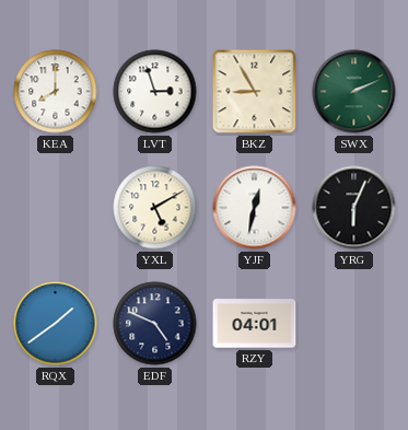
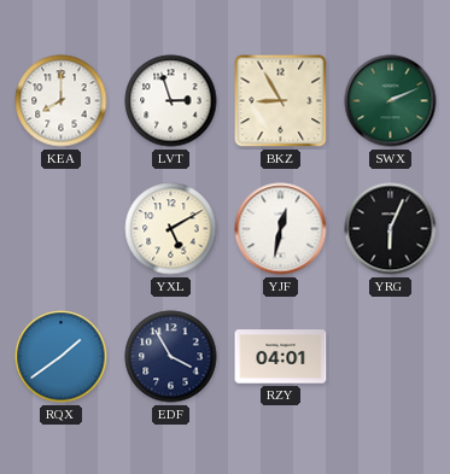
EDF: 4:49 -> 3:55
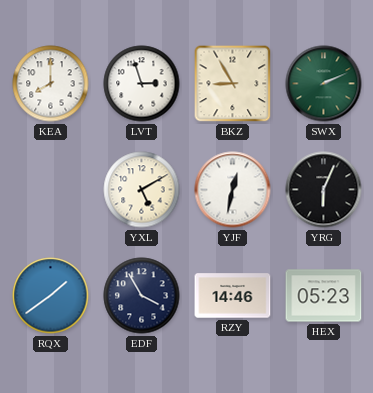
RZY: 04:01 -> 14:46
HEX: none -> 05:23
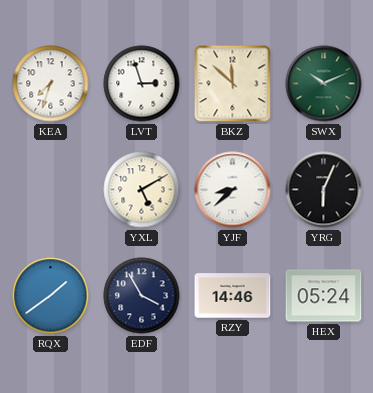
KEA: 8:00 -> 7:33
BKZ: 8:55 -> 11:52
SWX: 2:11 -> 10:11
YJF: 12:32 -> 8:38
HEX: 05:23 -> 05:24
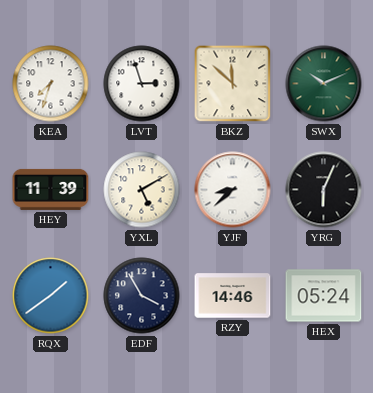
HEY: none -> 11:39
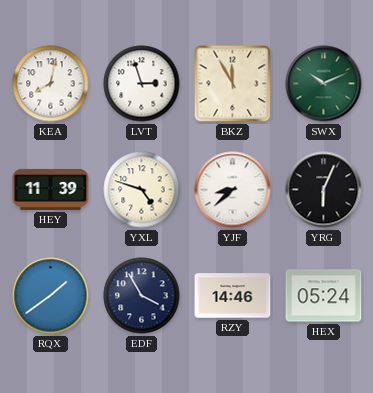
KEA: 7:33 -> 8:02
BKZ: 11:52 -> 11:55
YXL: 5:10 -> 4:48
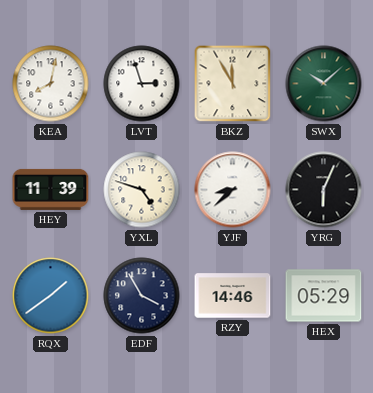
SWX: 10:11 -> 10:08
HEX: 05:24 -> 05:29
